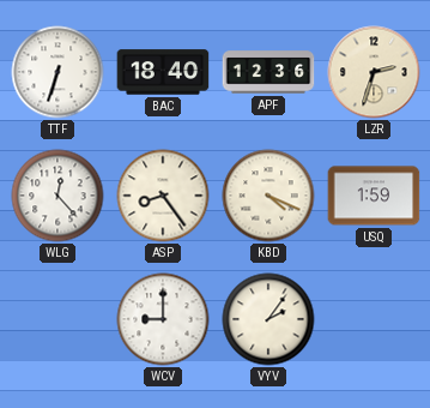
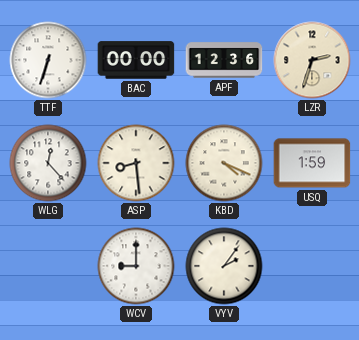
BAC: 18:40 -> 00:00
ASP: 8:24 -> 8:29
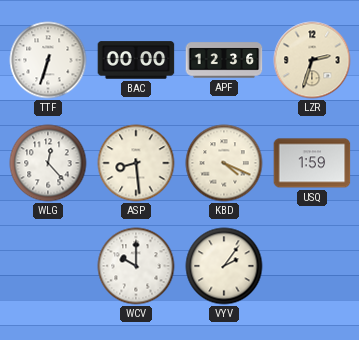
WCV: 9:00 -> 10:00
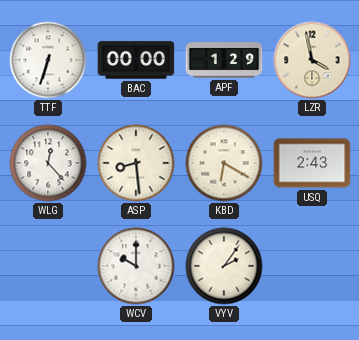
APF: 12:36 -> 1:29
LZR: 2:33 -> 3:58
KBD: 4:19 -> 6:20
USQ: 1:59 -> 2:43
